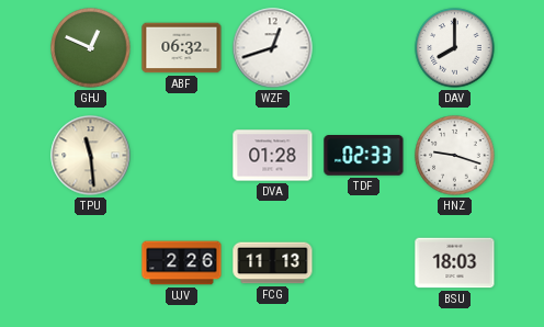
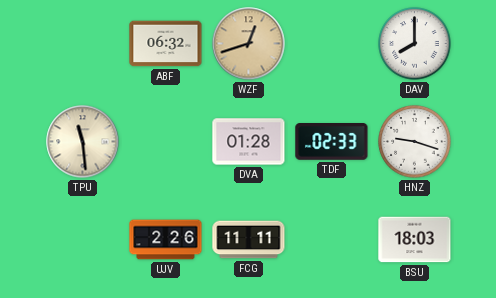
GHJ: 12:49 -> none
WZF dial: white -> champagne
FCG: 11:13 -> 11:11
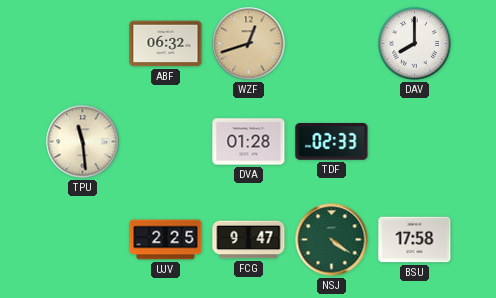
HNZ: 9:18 -> none
UJV: 2:26 -> 2:25
FCG: 11:11 -> 9:47
NSJ: none -> 4:21
BSU: 18:03 -> 17:58
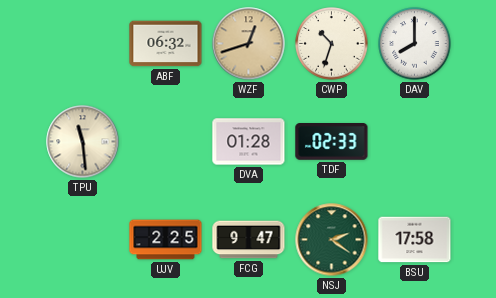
CWP: none -> 10:33
NSJ: 4:21 -> 2:21
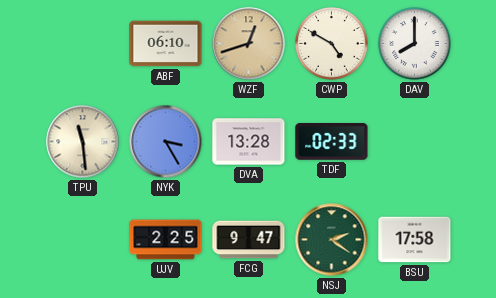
ABF: 06:32 -> 06:10
CWP: 10:33 -> 4:50
NYK: none -> 3:25
DVA: 01:28 -> 13:28
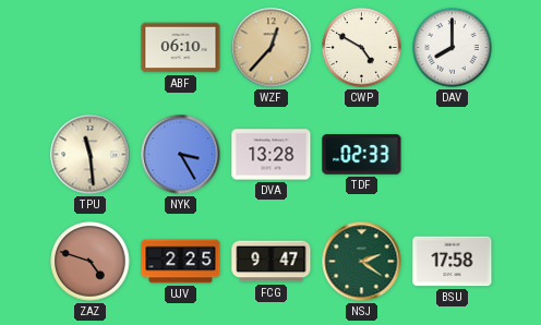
WZF: 12:42 -> 12:37
ZAZ: none -> 4:48
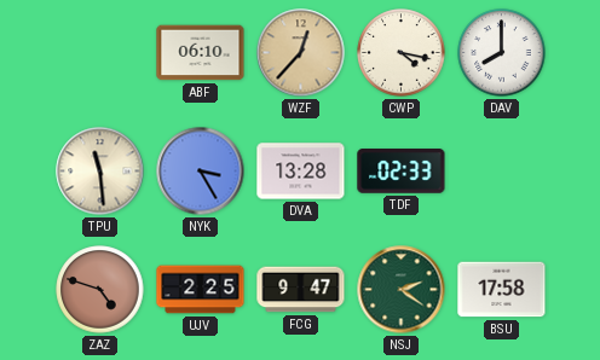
CWP: 4:50 -> 4:17
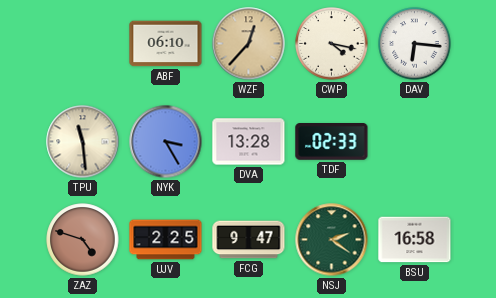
DAV: 8:00 -> 6:16
BSU: 17:58 -> 16:58
